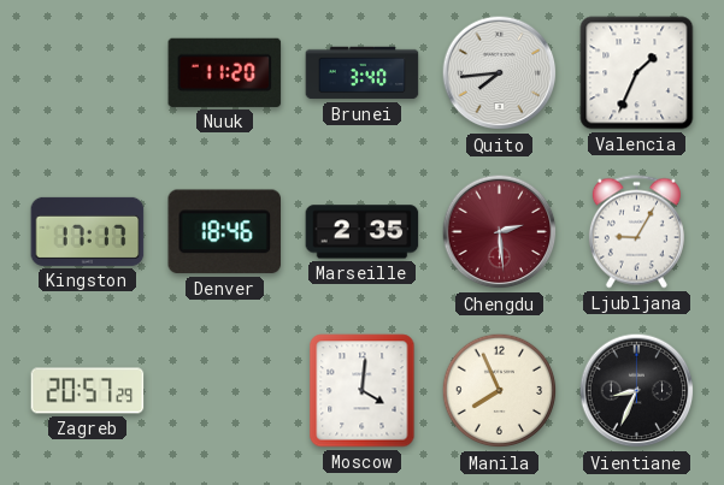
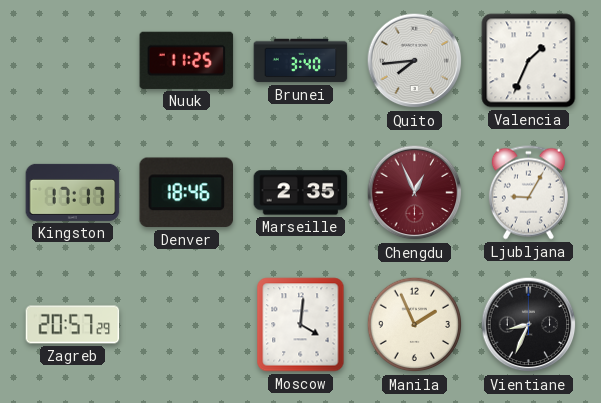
Nuuk: 11:20 -> 11:25
Chengdu: 2:29 -> 12:56
Manila: 7:56 -> 1:56
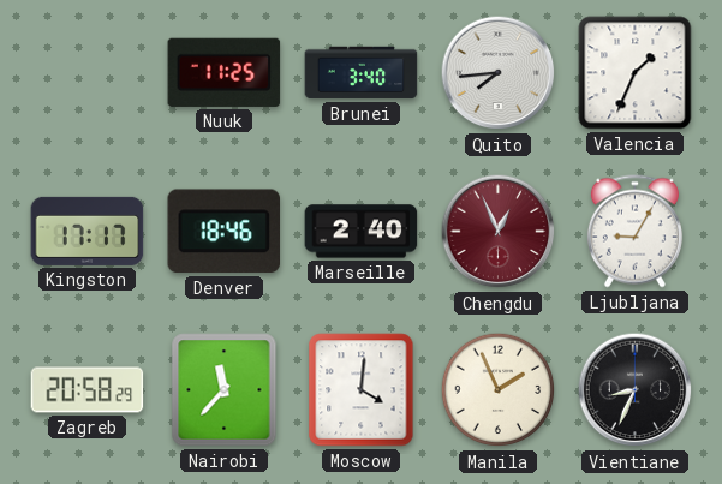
Marseille: 2:35 -> 2:40
Zagreb: 20:57 -> 20:58
Nairobi: none -> 11:37
